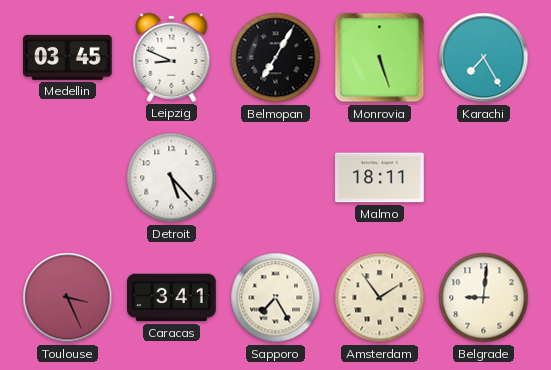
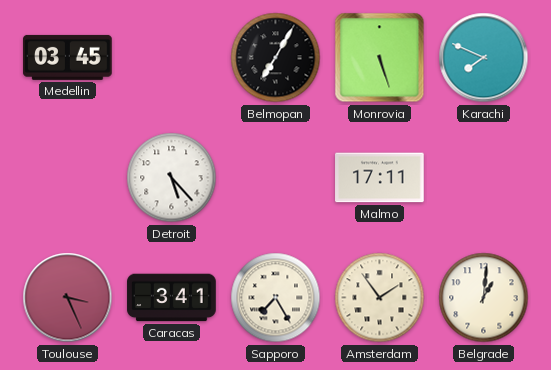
Leipzig: 8:49 -> none
Karachi: 7:25 -> 7:49
Malmo: 18:11 -> 17:11
Belgrade: 9:01 -> 1:01
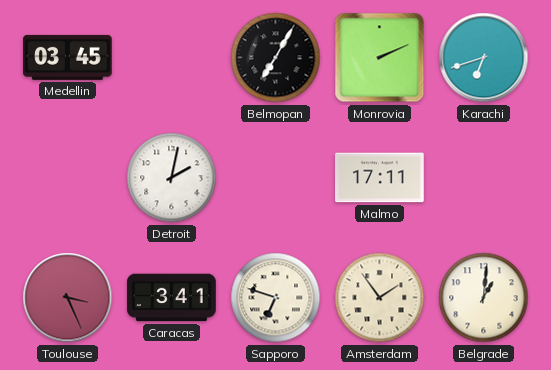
Monrovia: 5:27 -> 2:11
Karachi: 7:49 -> 6:42
Detroit: 5:23 -> 2:02
Sapporo: 7:25 -> 6:48
